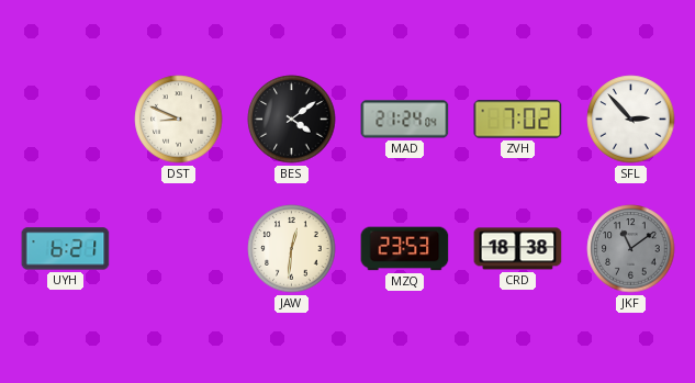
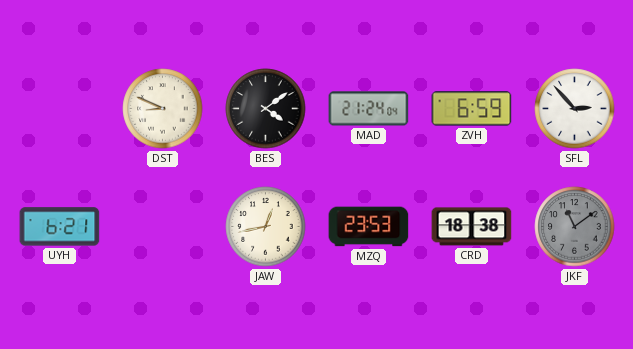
ZVH: 7:02 -> 6:59
JAW: 12:31 -> 12:43
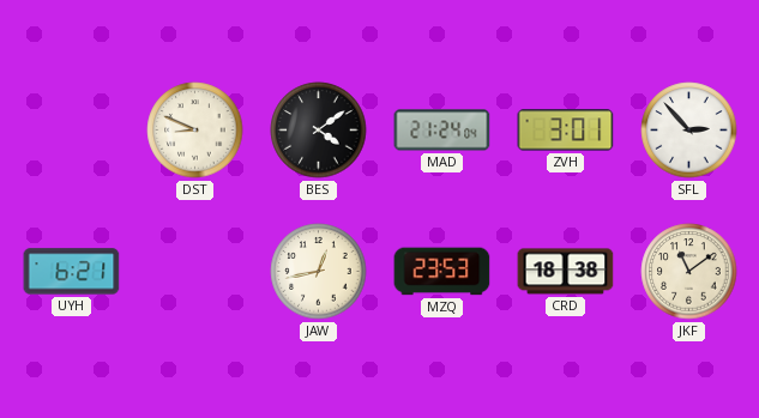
ZVH: 6:59 -> 3:01
JKF dial: grey -> cream
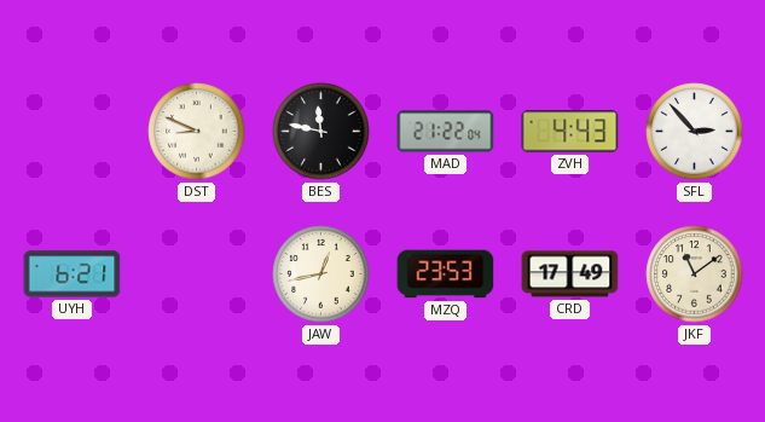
BES: 4:09 -> 11:47
MAD: 21:24 -> 21:22
ZVH: 3:01 -> 4:43
CRD: 18:38 -> 17:49
